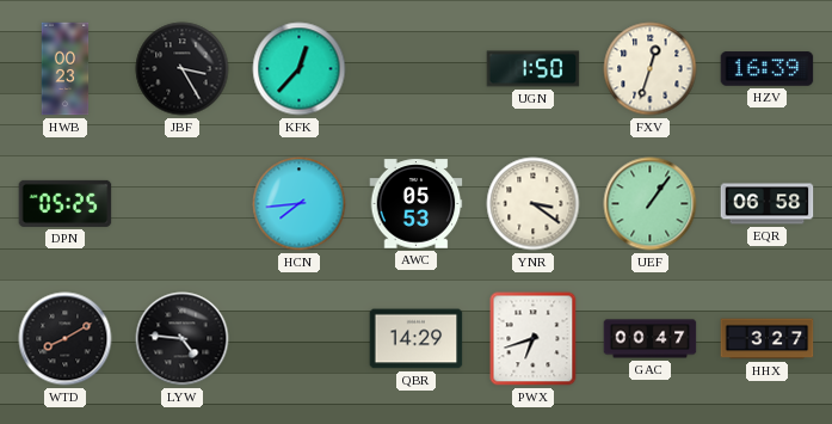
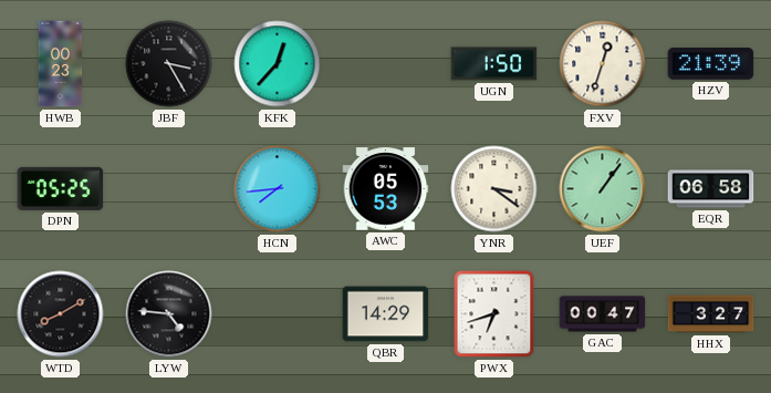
HZV: 16:39 -> 21:39
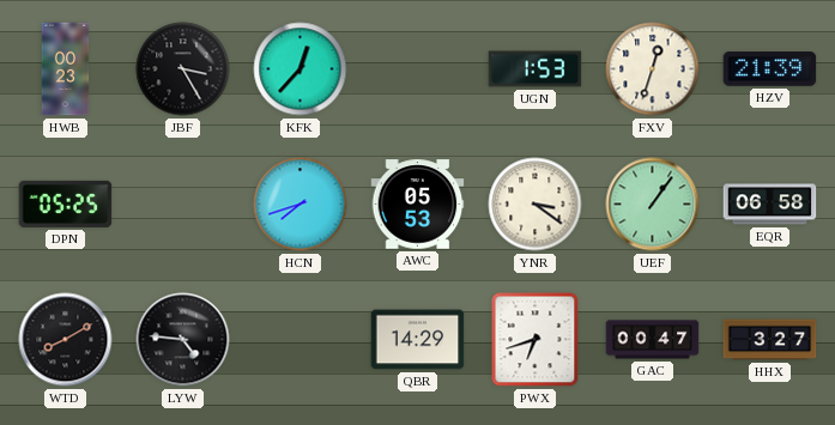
UGN: 1:50 -> 1:53
HCN: 7:44 -> 7:42
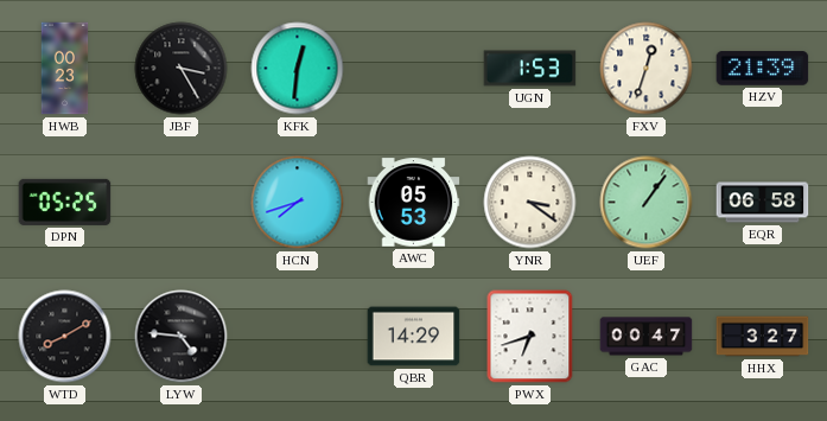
KFK: 12:37 -> 12:31
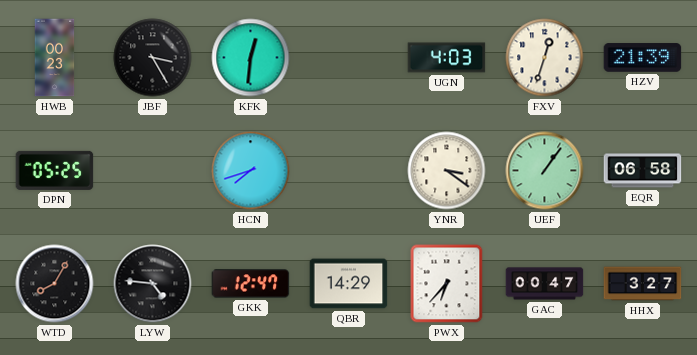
UGN: 1:53 -> 4:03
AWC: 05:53 -> none
WTD: 8:10 -> 8:05
GKK: none -> 12:47
PWX: 6:42 -> 6:37
